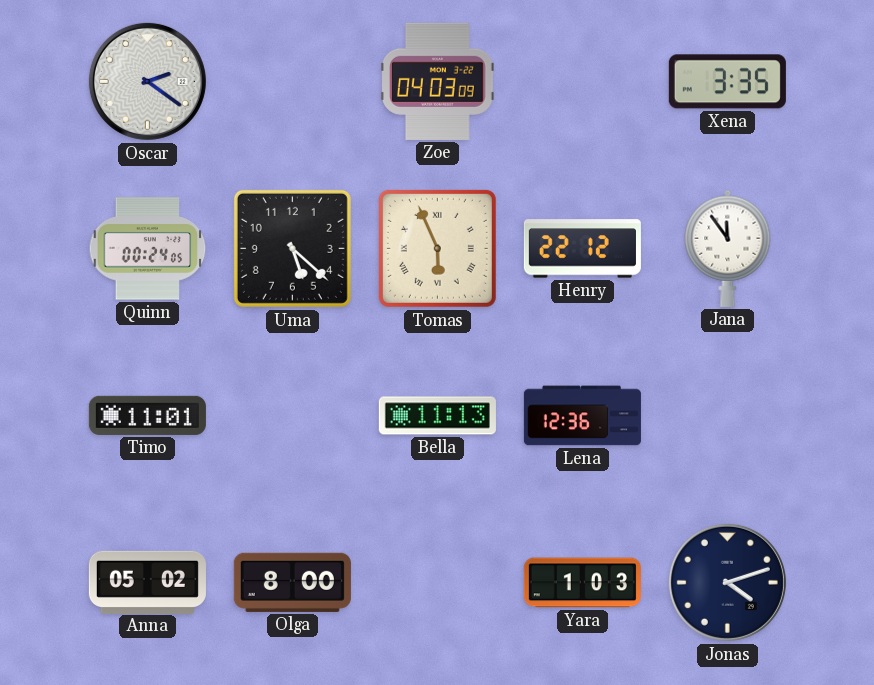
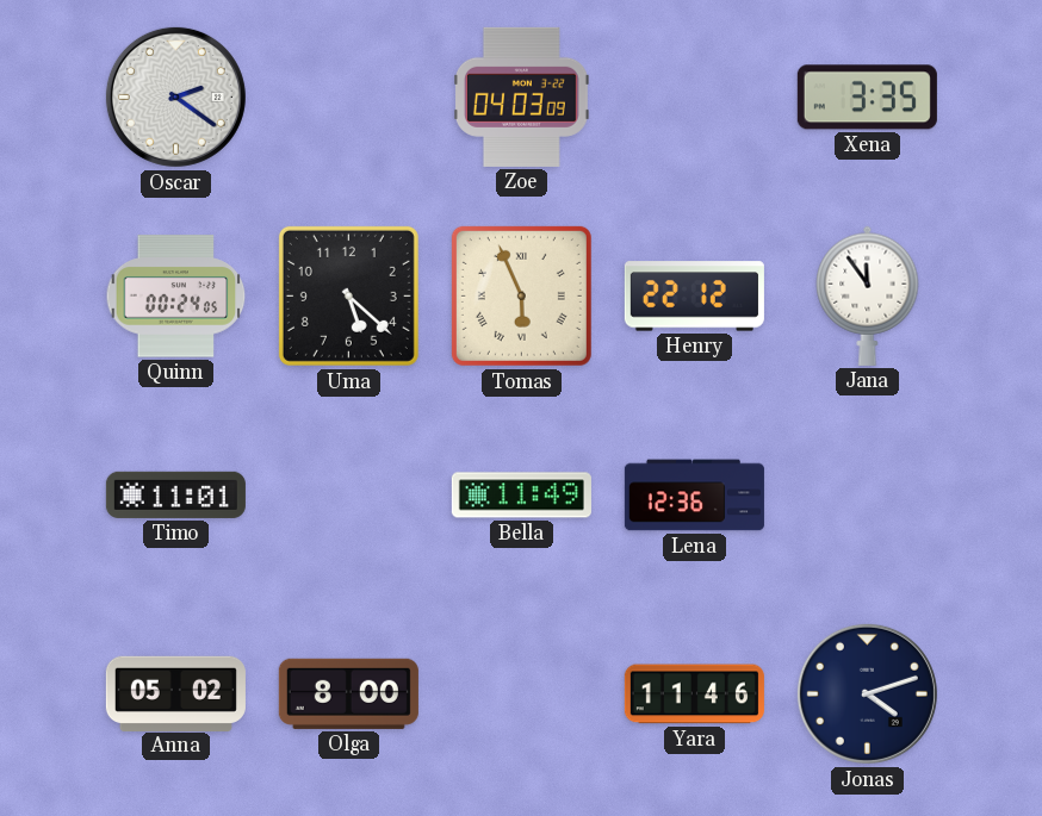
Bella: 11:13 -> 11:49
Yara: 1:03 -> 11:46
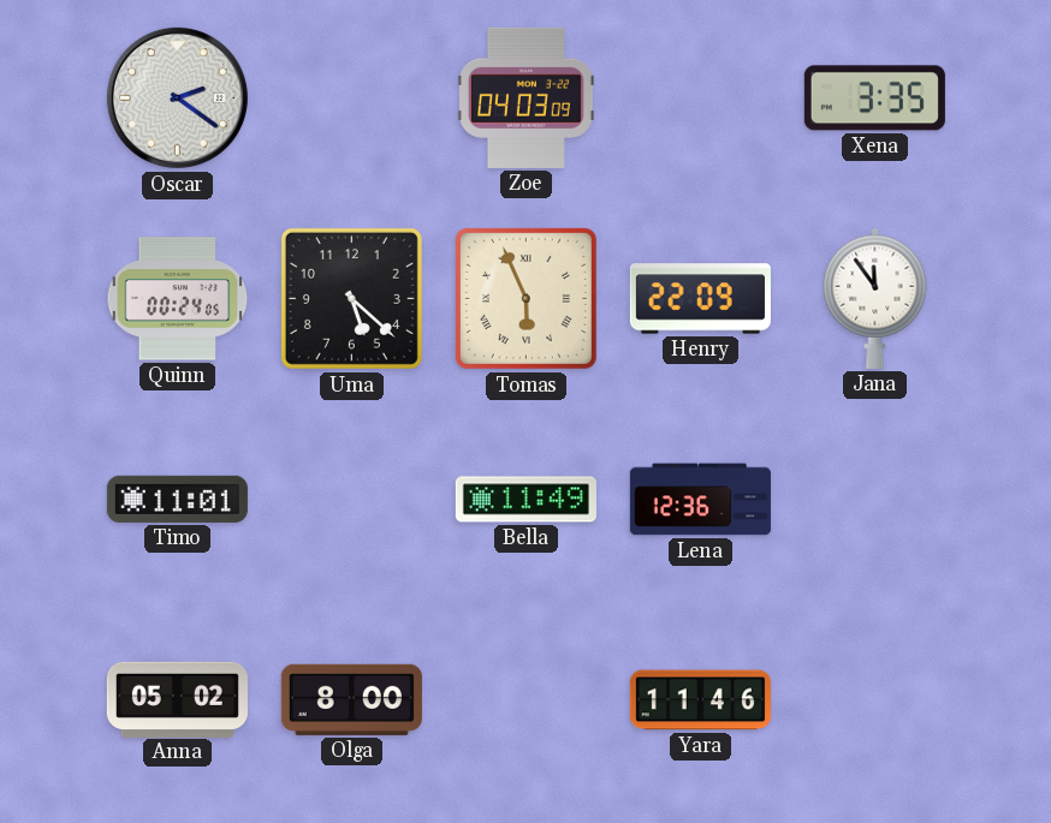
Henry: 22:12 -> 22:09
Jonas: 4:12 -> none
